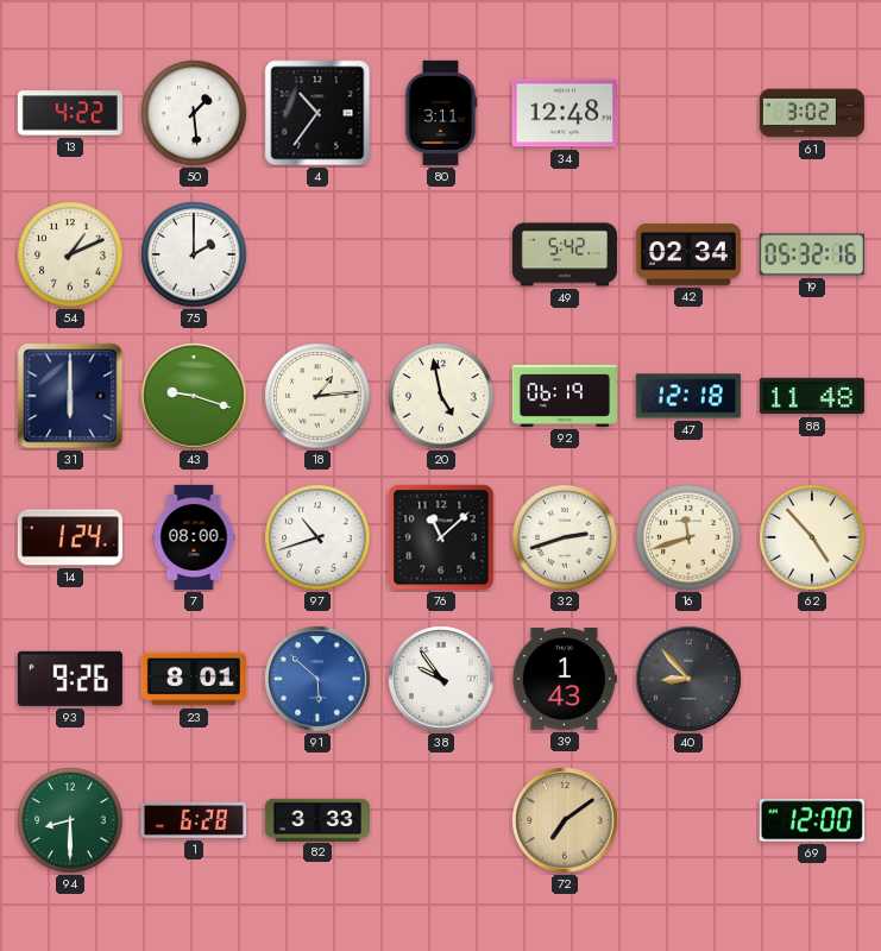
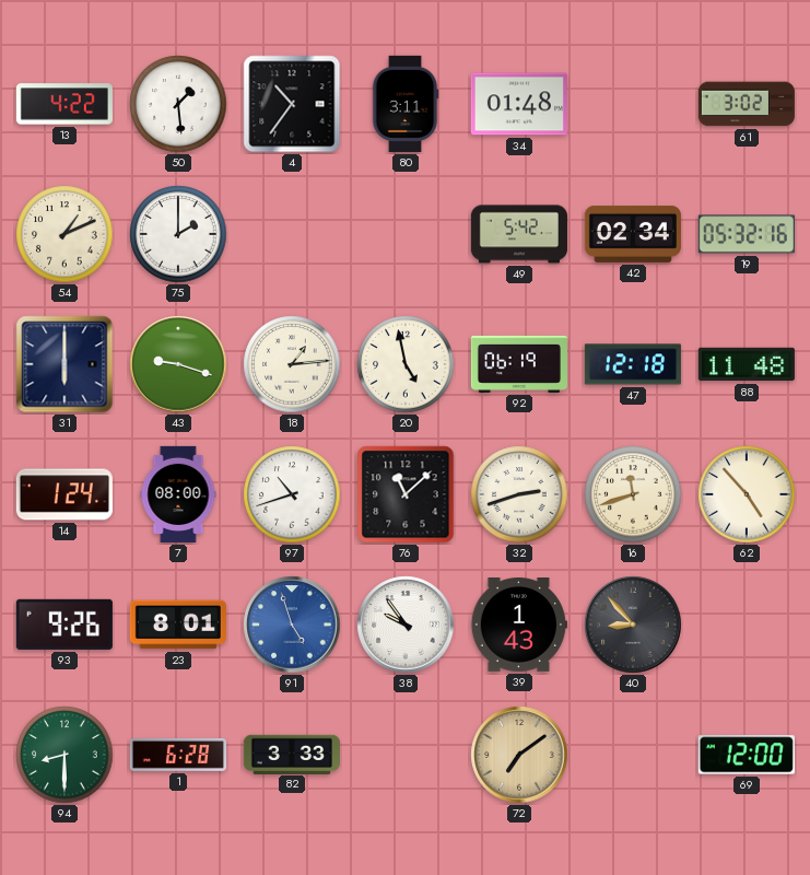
34: 12:48 -> 01:48
91: 5:52 -> 4:57
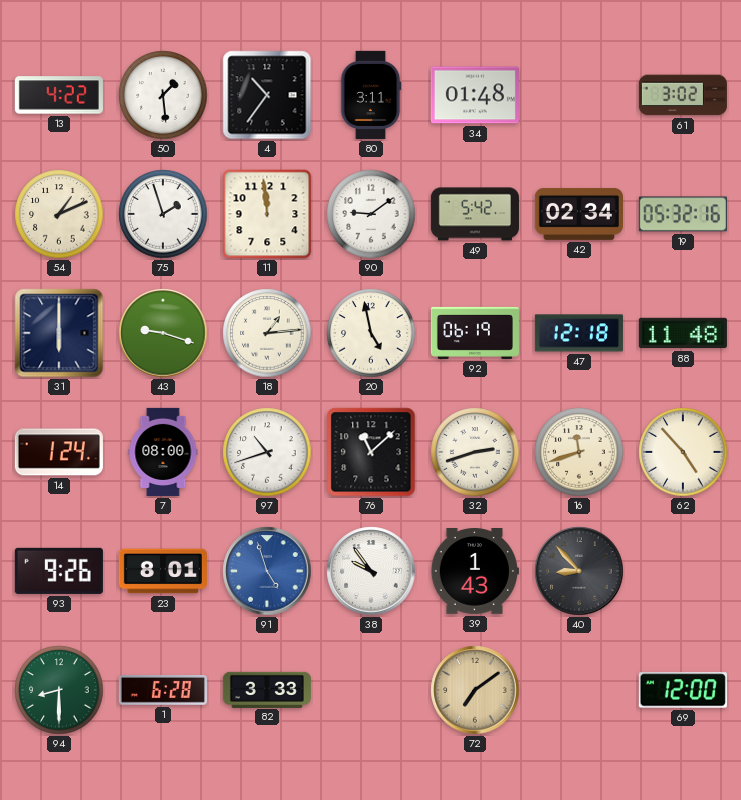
75: 2:00 -> 1:57
11: none -> 11:59
90: none -> 9:09
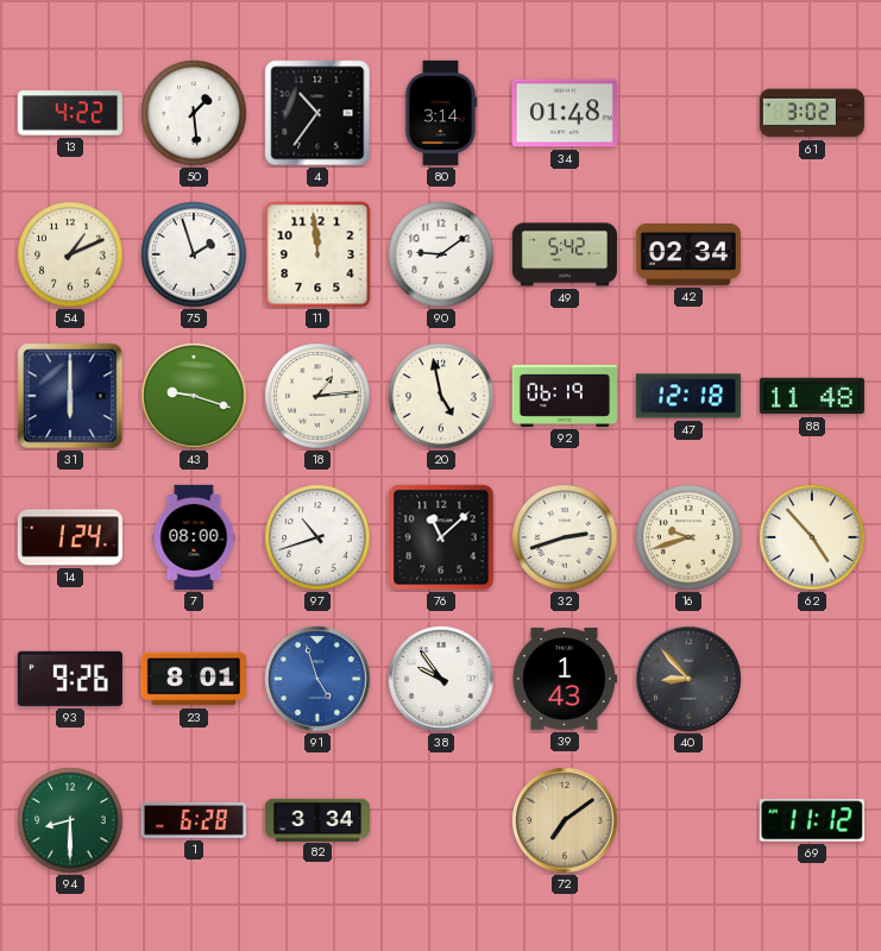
80: 3:11 -> 3:14
19: 05:32 -> none
16: 11:42 -> 9:42
82: 3:33 -> 3:34
69: 12:00 -> 11:12
